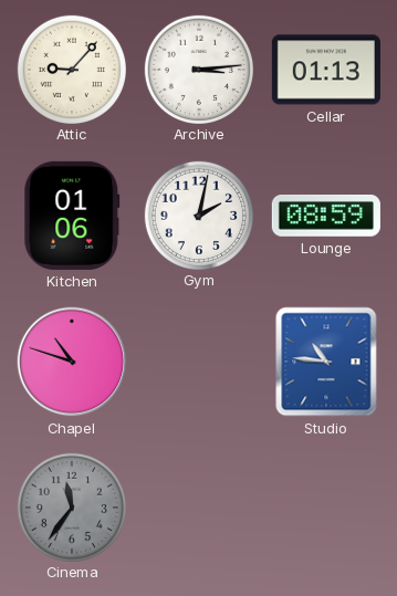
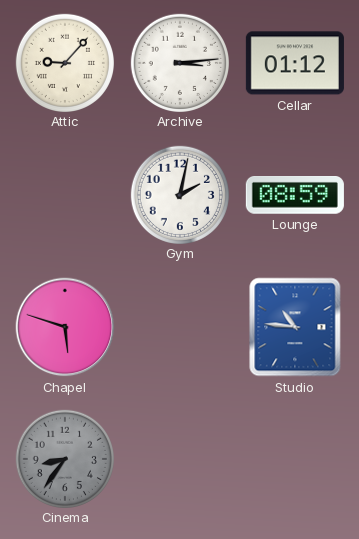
Cellar: 01:13 -> 01:12
Kitchen: 01:06 -> none
Chapel: 10:48 -> 5:48
Cinema: 11:36 -> 8:36
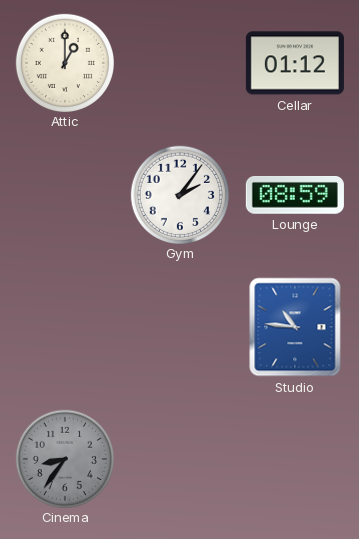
Attic: 9:07 -> 1:00
Archive: 3:14 -> none
Gym: 2:02 -> 2:06
Chapel: 5:48 -> none
